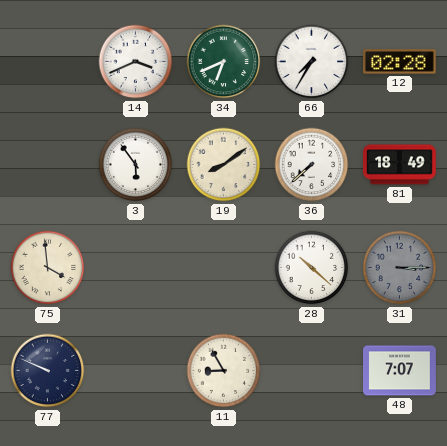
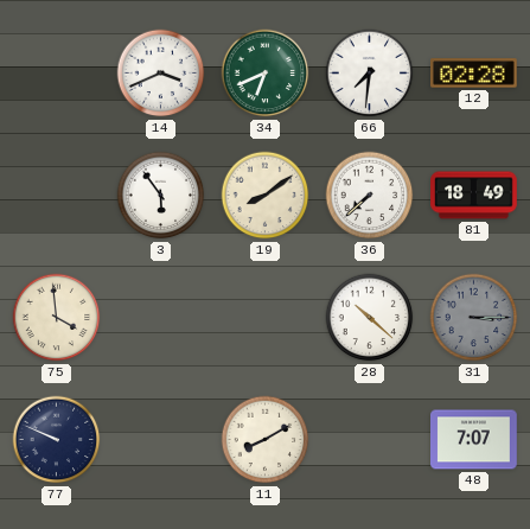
66: 7:35 -> 7:31
11: 8:55 -> 8:10
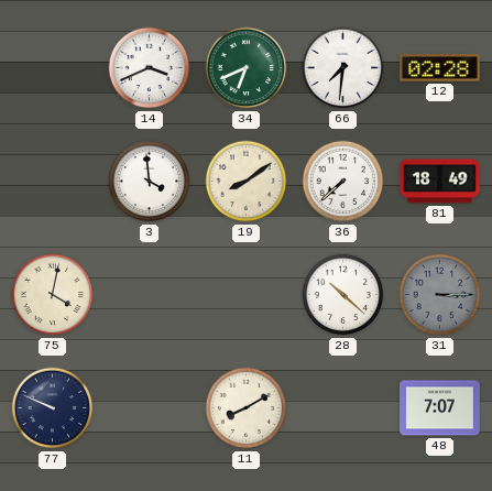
3: 5:54 -> 3:59
75: 3:59 -> 4:02
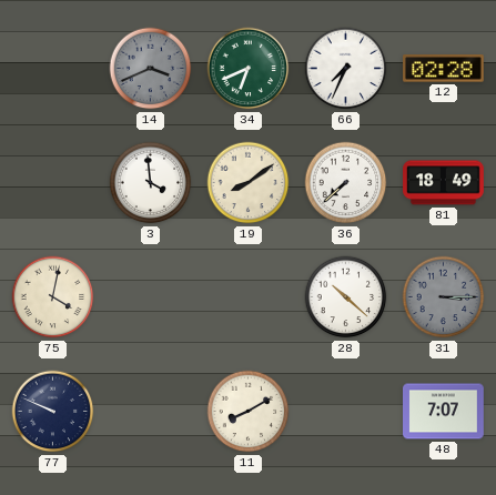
14 dial: white -> grey
66: 7:31 -> 7:34
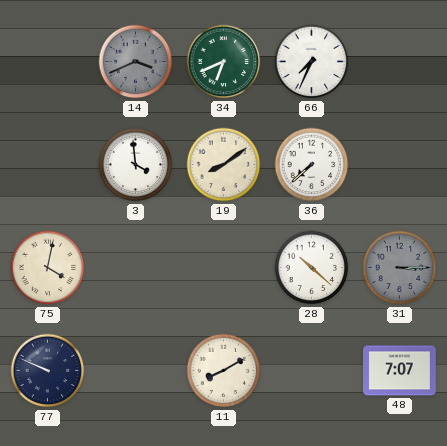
12: 02:28 -> none
81: 18:49 -> none
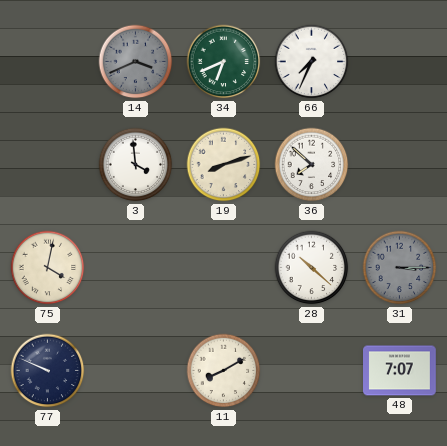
19: 8:09 -> 8:12
36: 7:38 -> 7:52
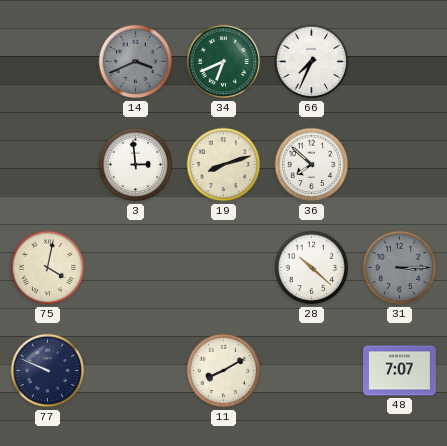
3: 3:59 -> 2:59
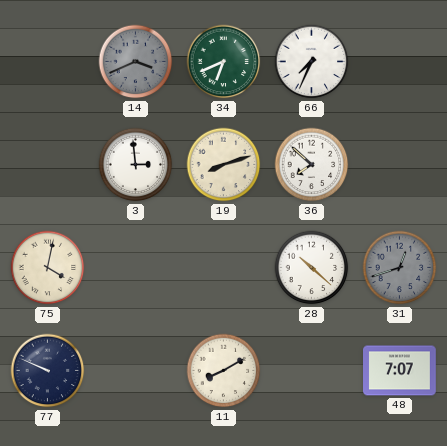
31: 3:15 -> 12:42
